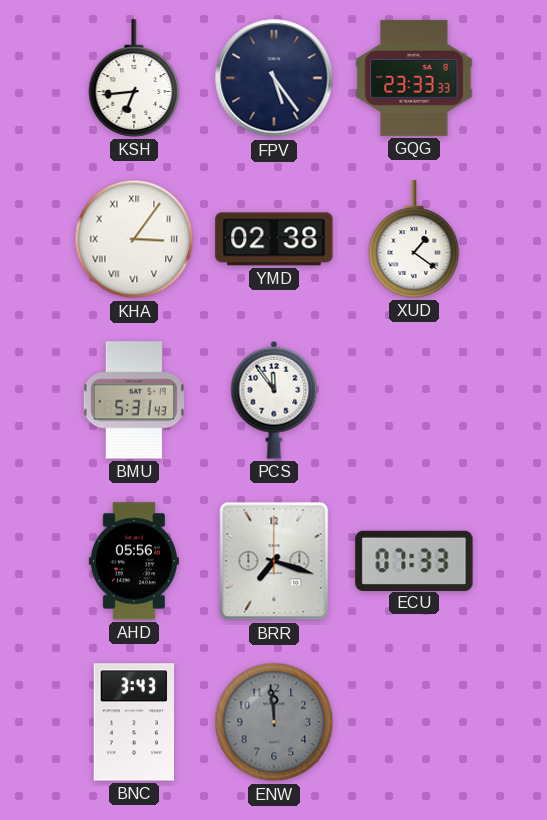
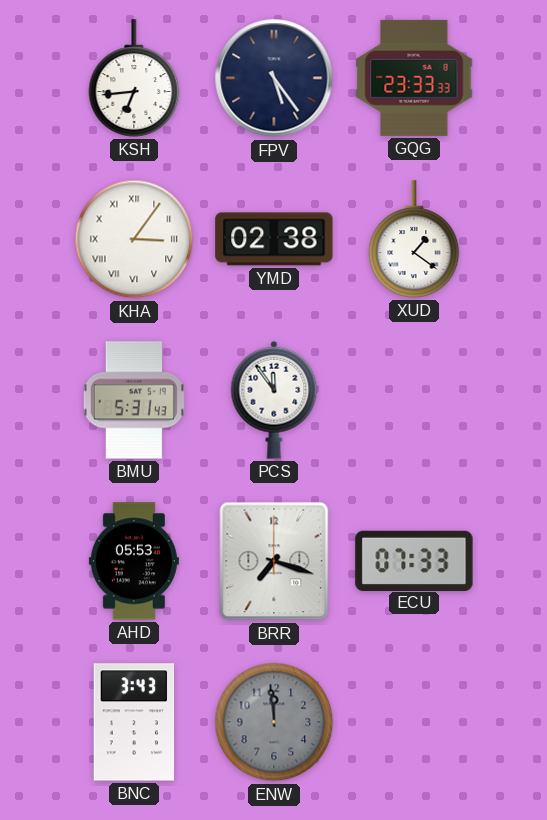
AHD: 05:56 -> 05:53
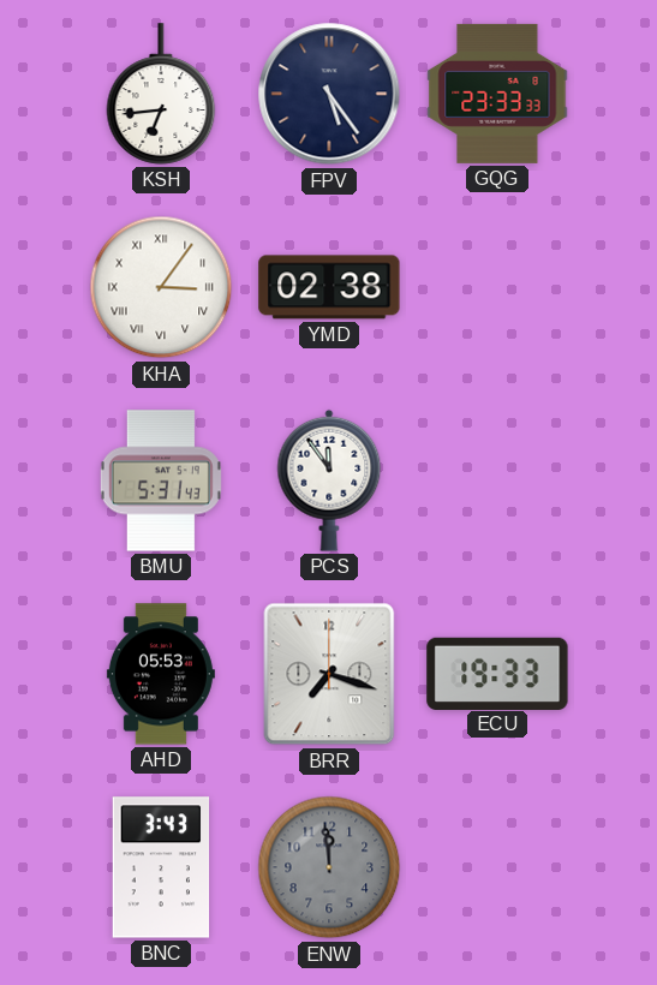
XUD: 1:21 -> none
ECU: 07:33 -> 19:33
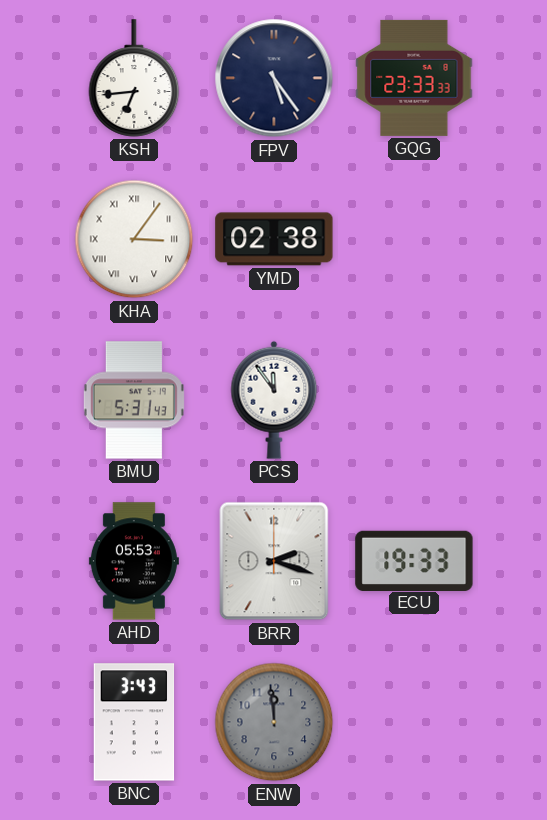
BRR: 7:18 -> 2:18
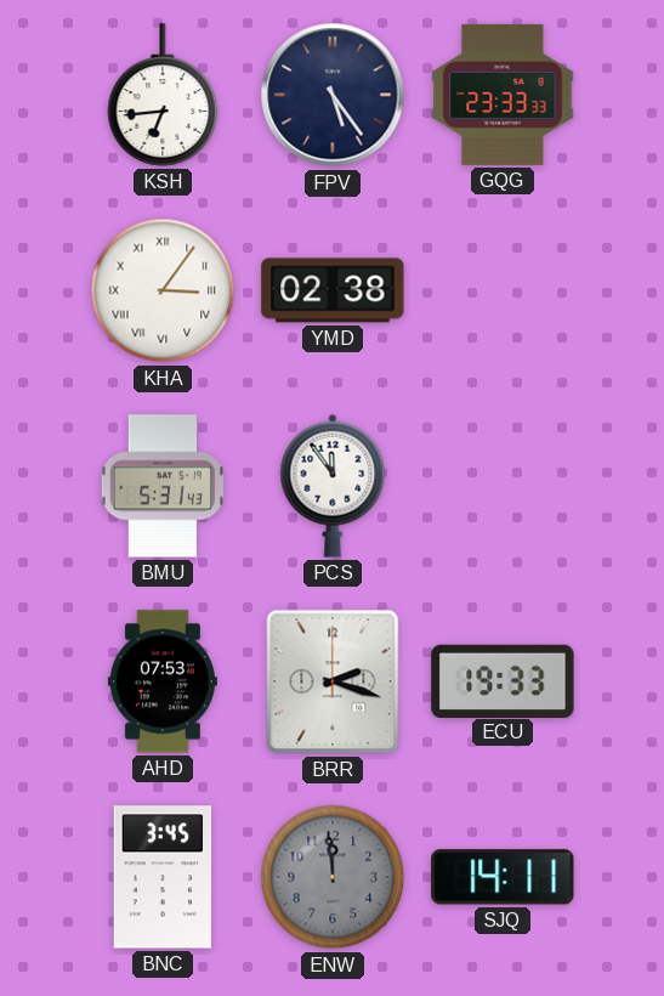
AHD: 05:53 -> 07:53
BNC: 3:43 -> 3:45
SJQ: none -> 14:11
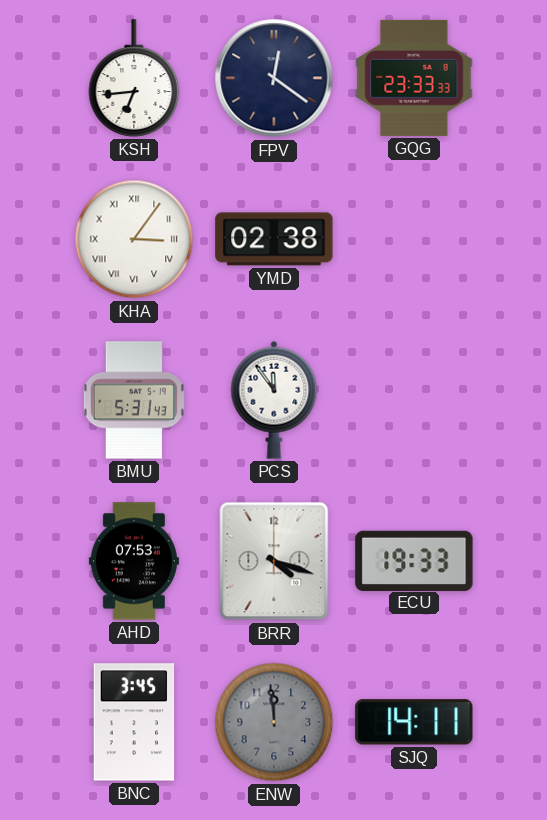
FPV: 5:24 -> 12:21
BRR: 2:18 -> 4:18
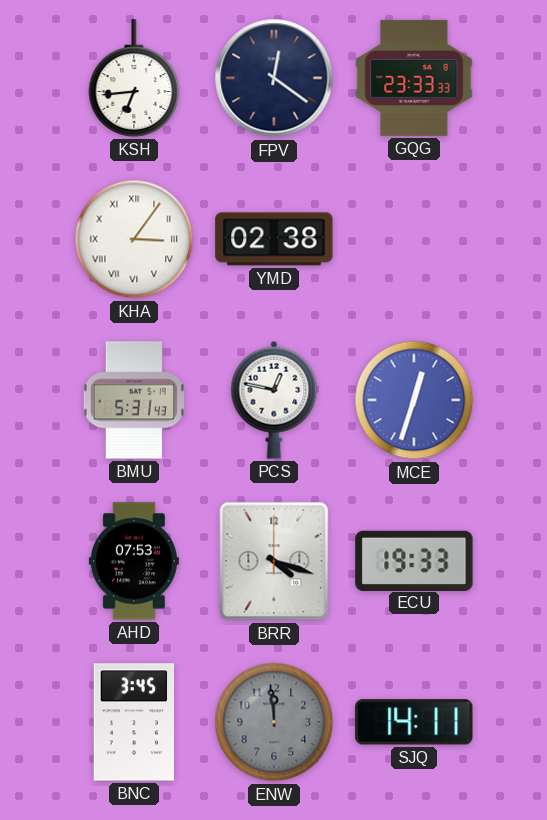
PCS: 11:54 -> 12:47
MCE: none -> 12:33
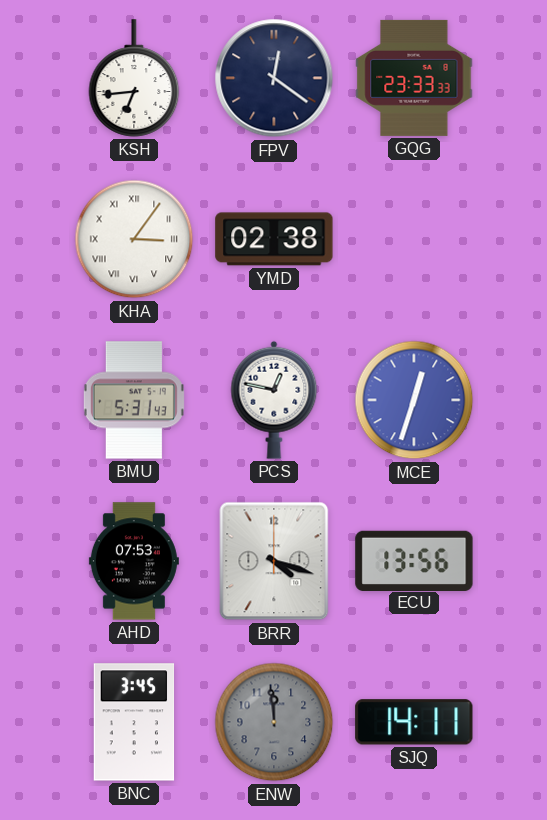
ECU: 19:33 -> 13:56
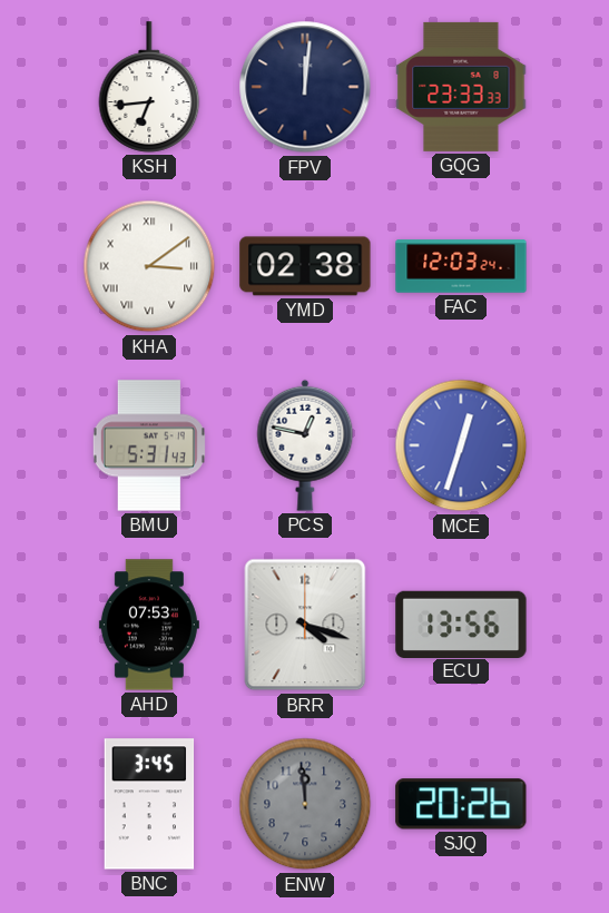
FPV: 12:21 -> 12:01
KHA: 3:06 -> 3:09
FAC: none -> 12:03
SJQ: 14:11 -> 20:26
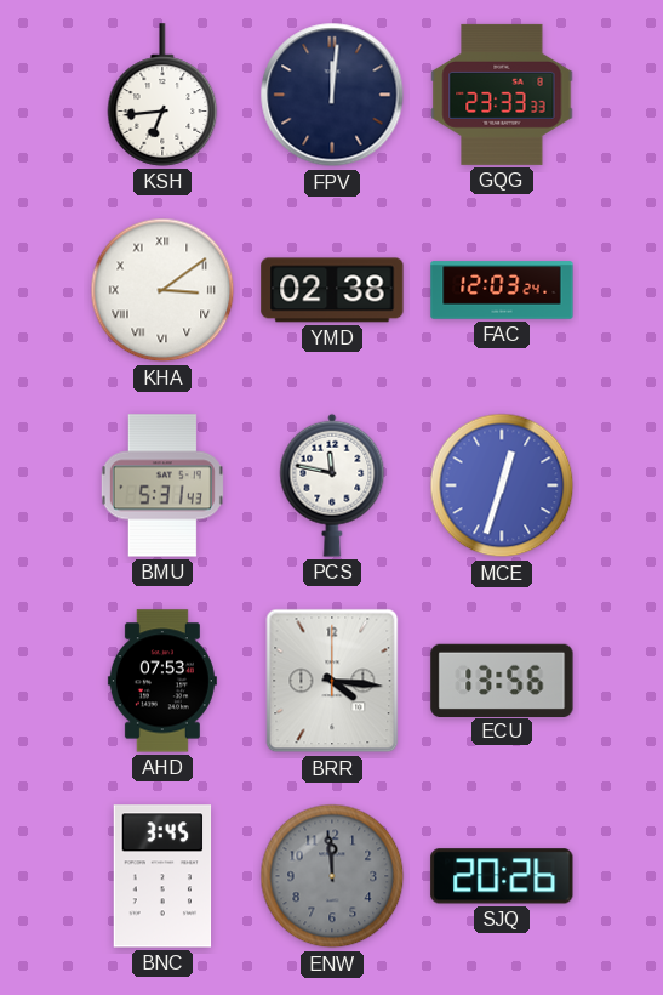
PCS: 12:47 -> 11:47
BRR: 4:18 -> 4:16
